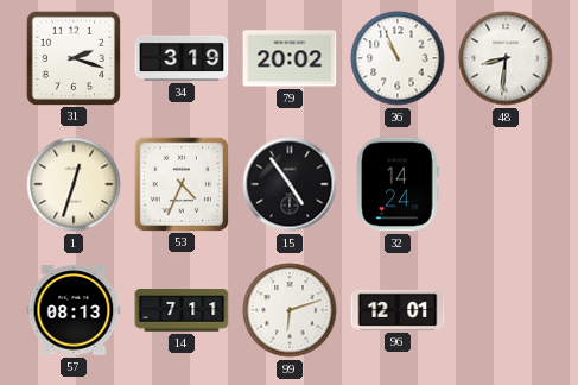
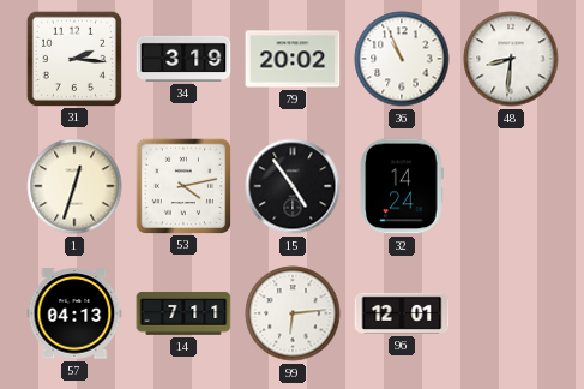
31: 2:18 -> 2:16
53: 4:34 -> 4:13
57: 08:13 -> 04:13
99: 6:12 -> 6:14
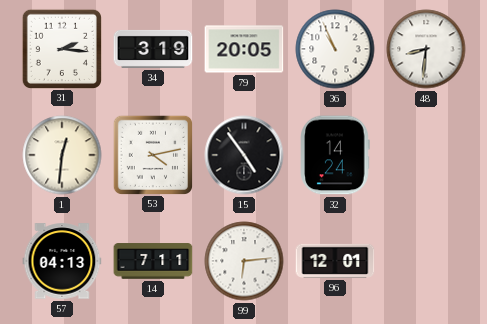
79: 20:02 -> 20:05
1: 12:33 -> 12:31
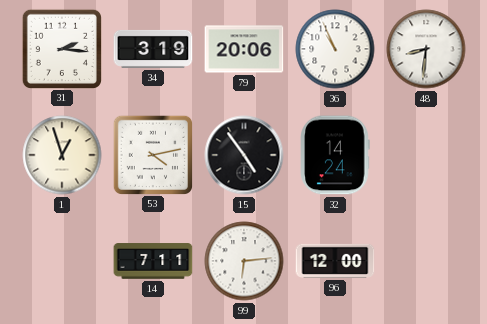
79: 20:05 -> 20:06
1: 12:31 -> 12:57
57: 04:13 -> none
96: 12:01 -> 12:00
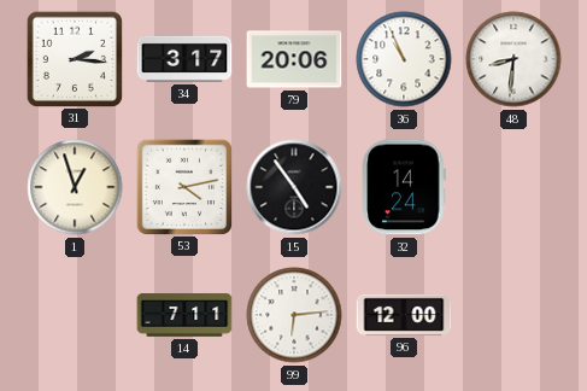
34: 3:19 -> 3:17
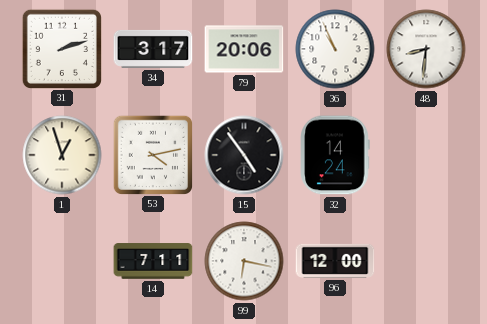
31: 2:16 -> 2:12
99: 6:14 -> 6:17
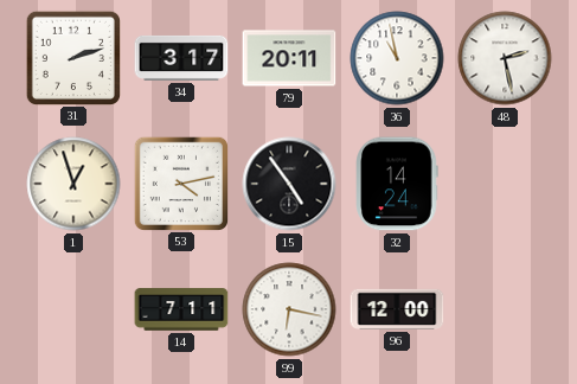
79: 20:06 -> 20:11
36: 10:56 -> 10:58
48: 8:31 -> 2:28
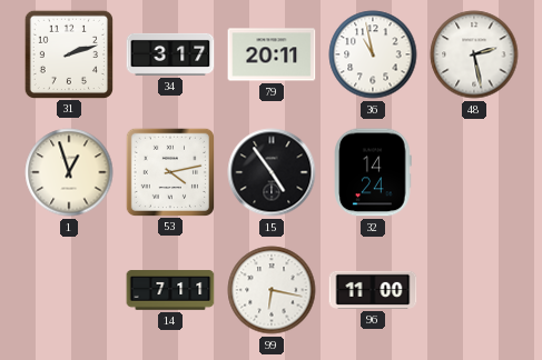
96: 12:00 -> 11:00
